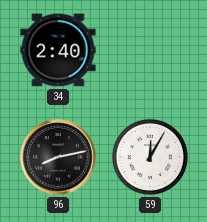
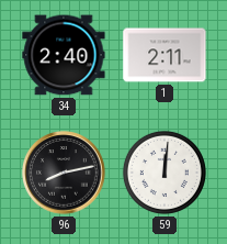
1: none -> 2:11
59: 12:05 -> 12:01
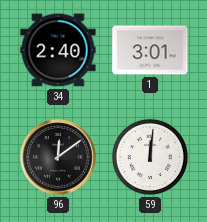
1: 2:11 -> 3:01
96: 8:13 -> 12:09
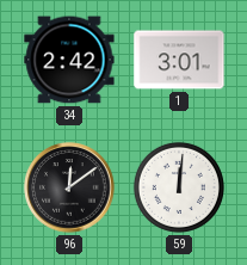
34: 2:40 -> 2:42
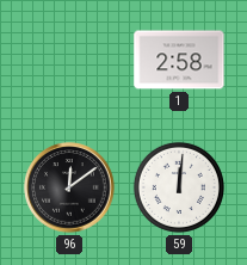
34: 2:42 -> none
1: 3:01 -> 2:58
